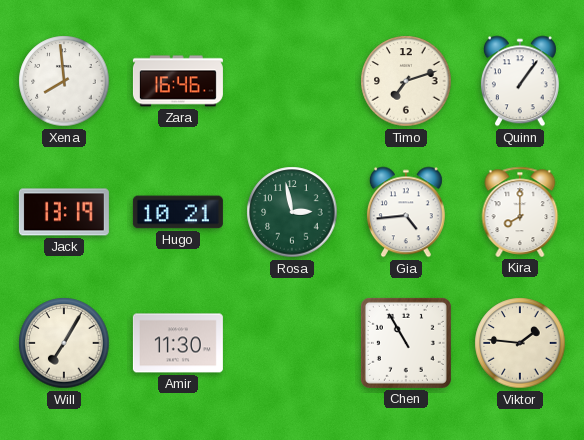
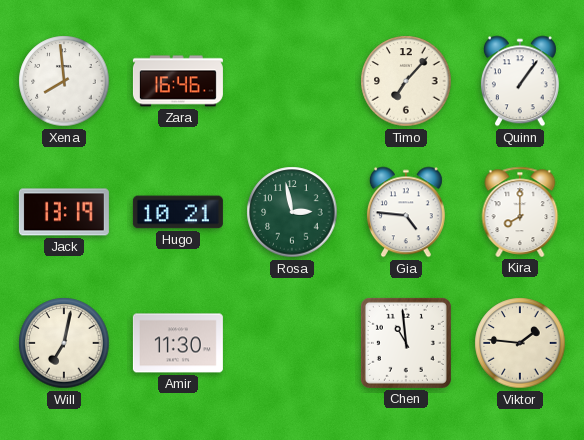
Timo: 7:12 -> 7:07
Gia: 4:44 -> 4:46
Will: 7:05 -> 7:02
Chen: 10:55 -> 10:59
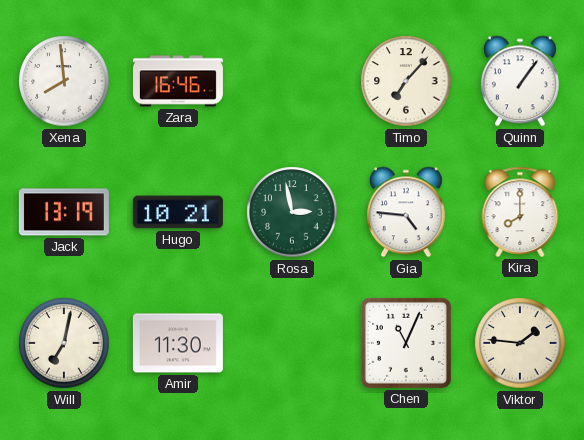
Chen: 10:59 -> 11:04
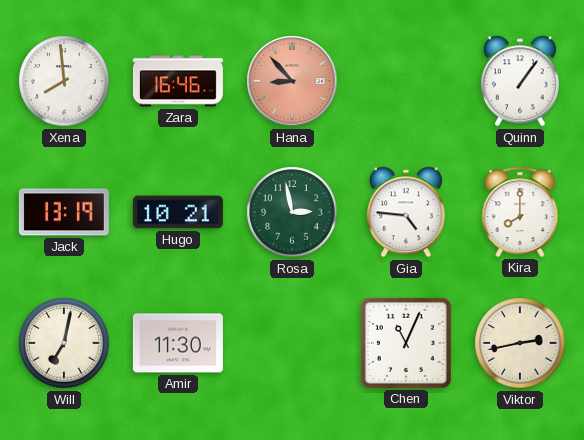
Hana: none -> 8:53
Timo: 7:07 -> none
Viktor: 1:46 -> 2:43
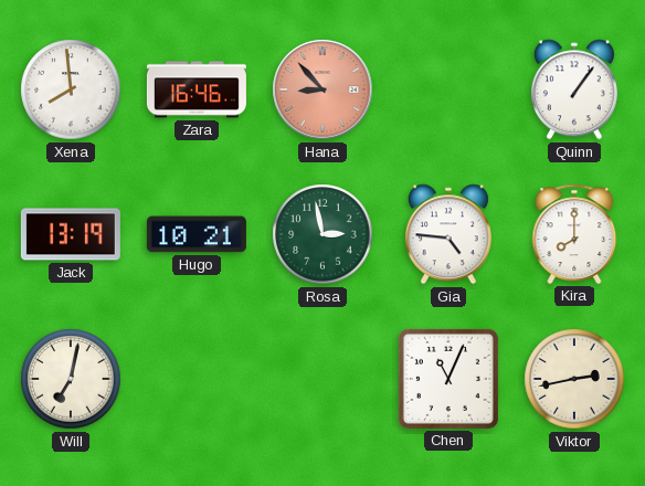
Amir: 11:30 -> none
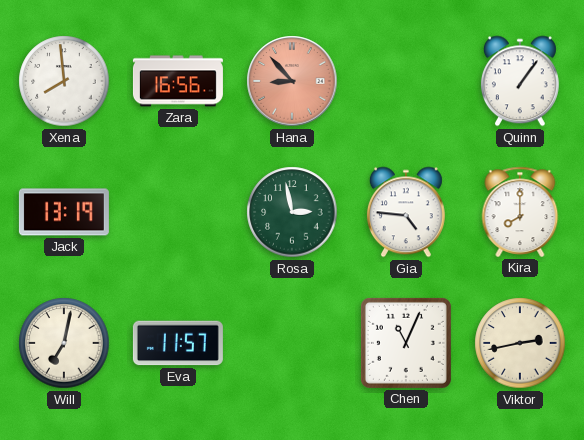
Zara: 16:46 -> 16:56
Hugo: 10:21 -> none
Eva: none -> 11:57
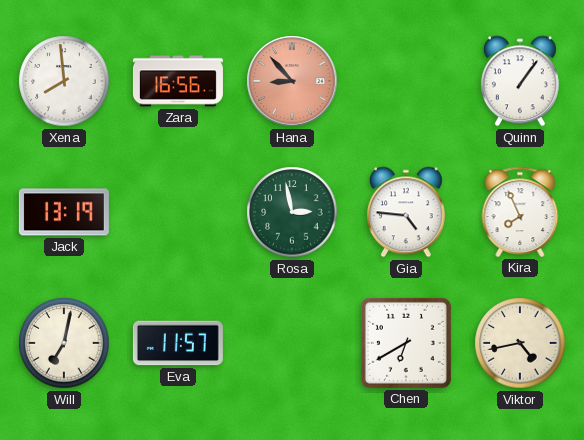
Kira: 8:00 -> 7:56
Chen: 11:04 -> 6:40
Viktor: 2:43 -> 4:43
